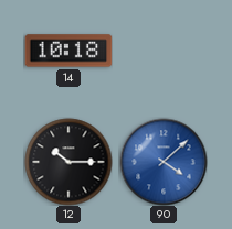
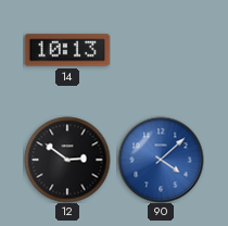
14: 10:18 -> 10:13
12: 10:15 -> 2:51
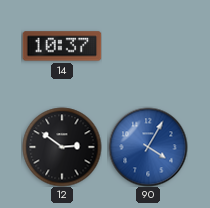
14: 10:13 -> 10:37
90: 4:08 -> 4:05
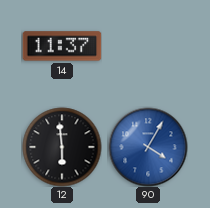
14: 10:37 -> 11:37
12: 2:51 -> 5:59
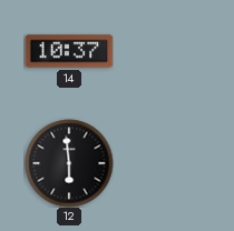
14: 11:37 -> 10:37
90: 4:05 -> none
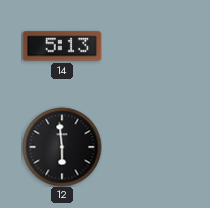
14: 10:37 -> 5:13
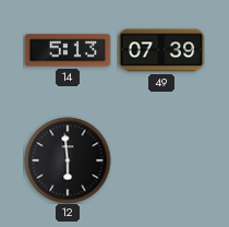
49: none -> 07:39
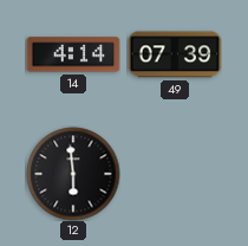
14: 5:13 -> 4:14
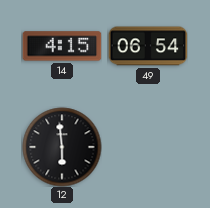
14: 4:14 -> 4:15
49: 07:39 -> 06:54
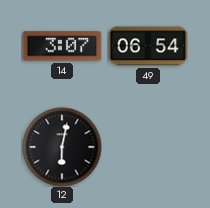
14: 4:15 -> 3:07
12: 5:59 -> 6:02
